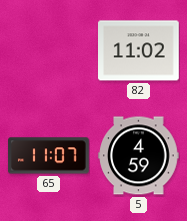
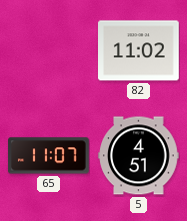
5: 4:59 -> 4:51
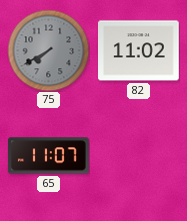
75: none -> 7:40
5: 4:51 -> none
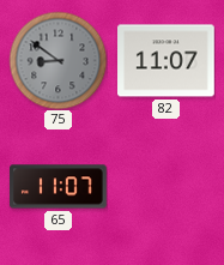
75: 7:40 -> 8:51
82: 11:02 -> 11:07
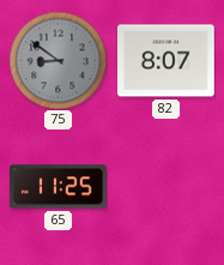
82: 11:07 -> 8:07
65: 11:07 -> 11:25
